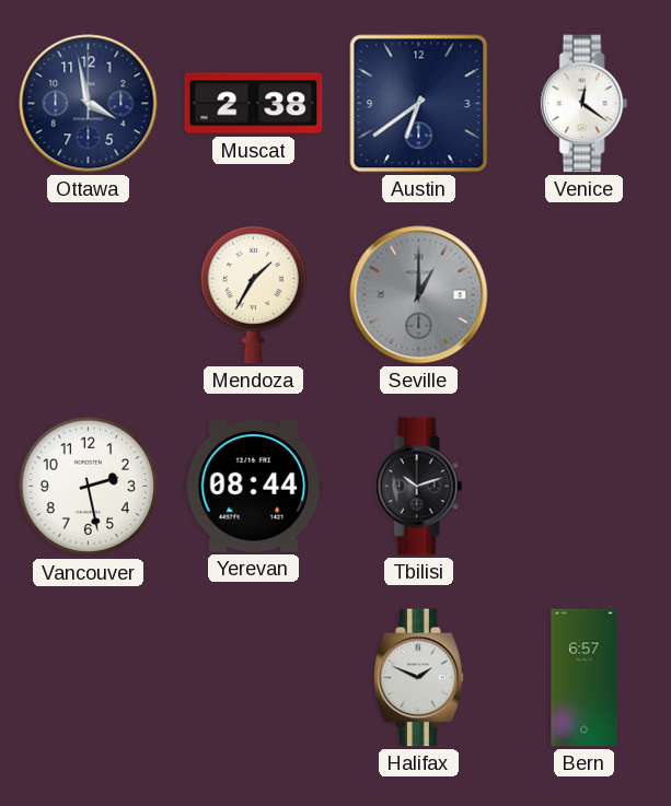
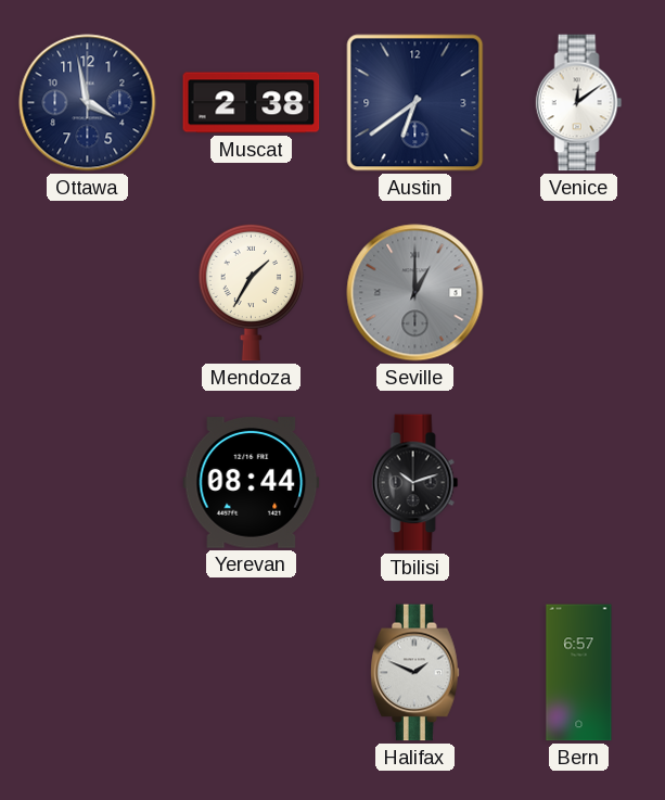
Venice: 12:21 -> 12:09
Vancouver: 2:28 -> none
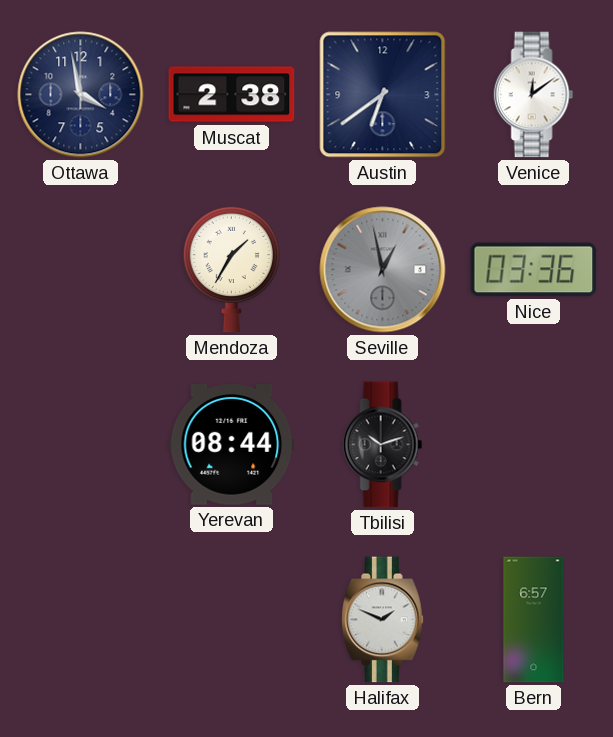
Seville: 1:00 -> 12:58
Nice: none -> 03:36
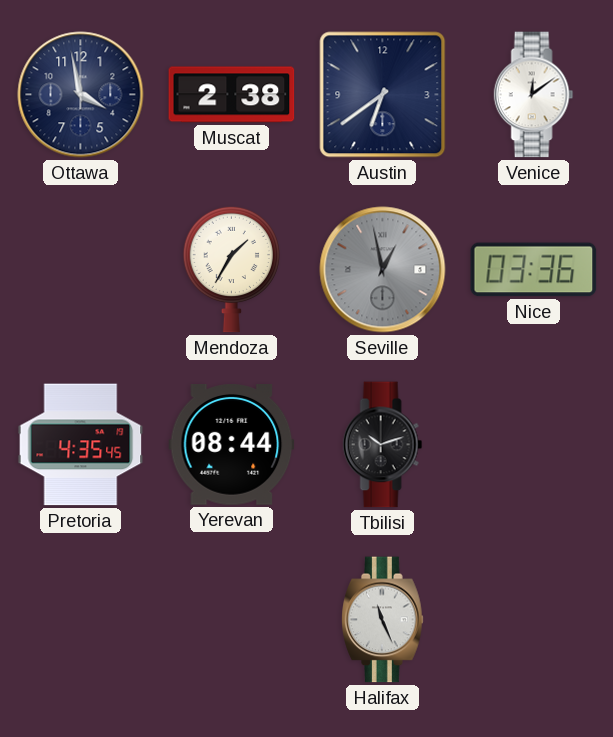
Pretoria: none -> 4:35
Halifax: 1:49 -> 11:26
Bern: 6:57 -> none
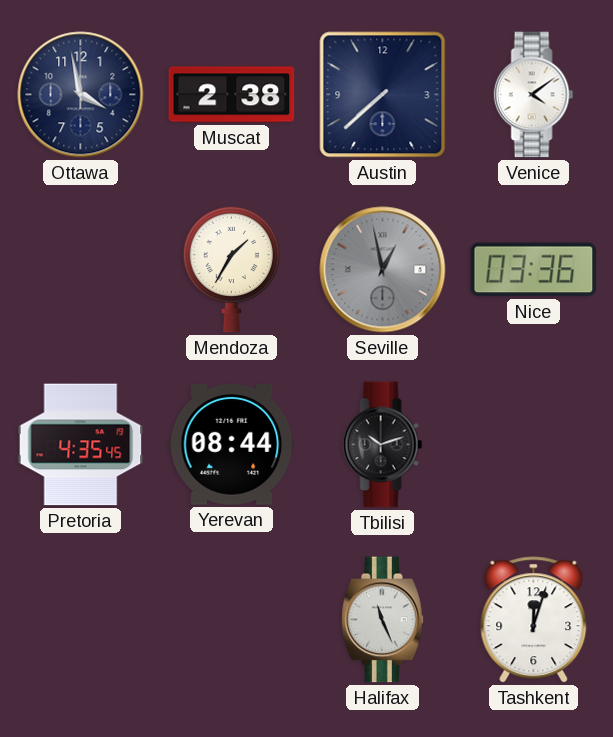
Austin: 6:39 -> 7:38
Venice: 12:09 -> 4:09
Tashkent: none -> 12:03
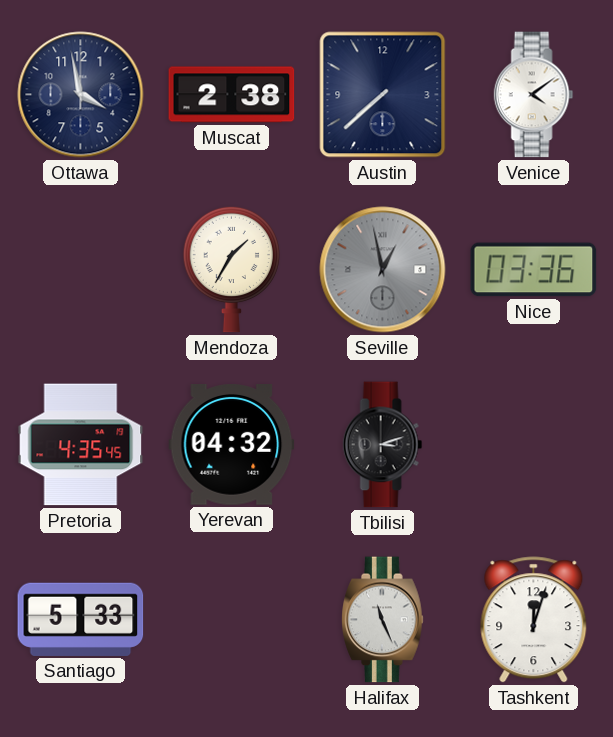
Yerevan: 08:44 -> 04:32
Tbilisi: 10:12 -> 3:12
Santiago: none -> 5:33
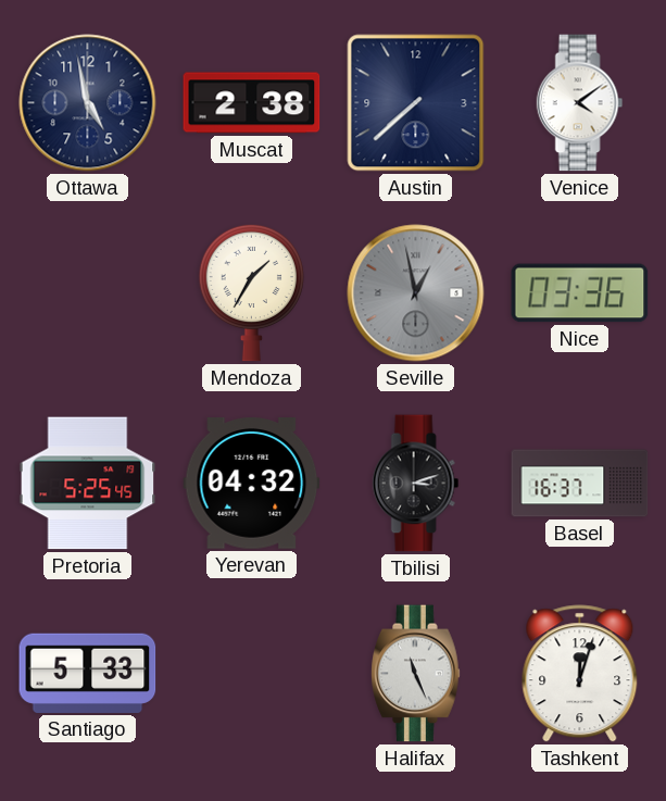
Ottawa: 3:58 -> 4:58
Pretoria: 4:35 -> 5:25
Basel: none -> 16:37
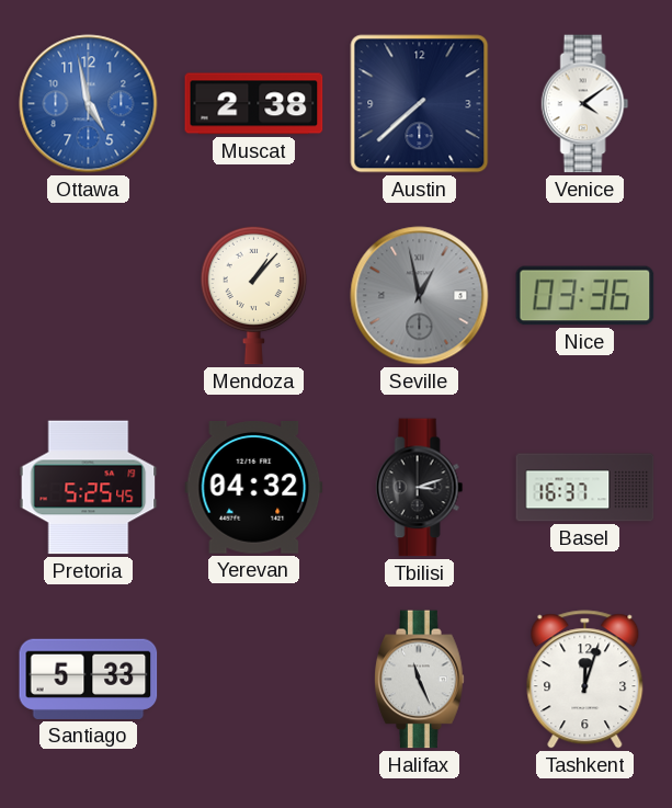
Ottawa dial: navy -> blue
Mendoza: 1:35 -> 1:07
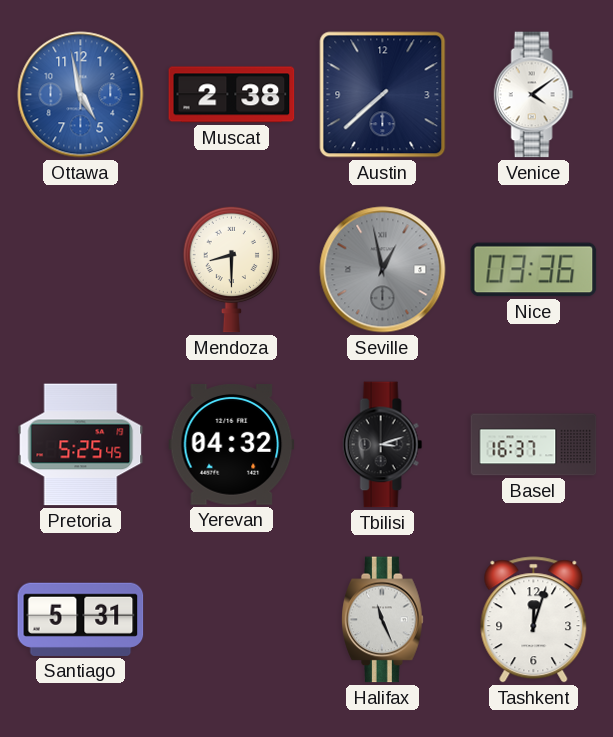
Mendoza: 1:07 -> 8:30
Santiago: 5:33 -> 5:31
